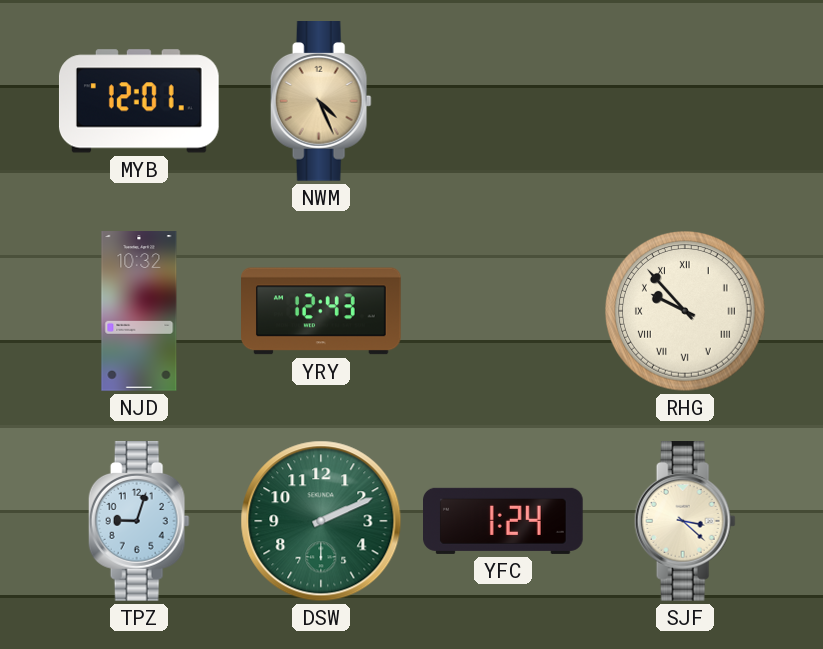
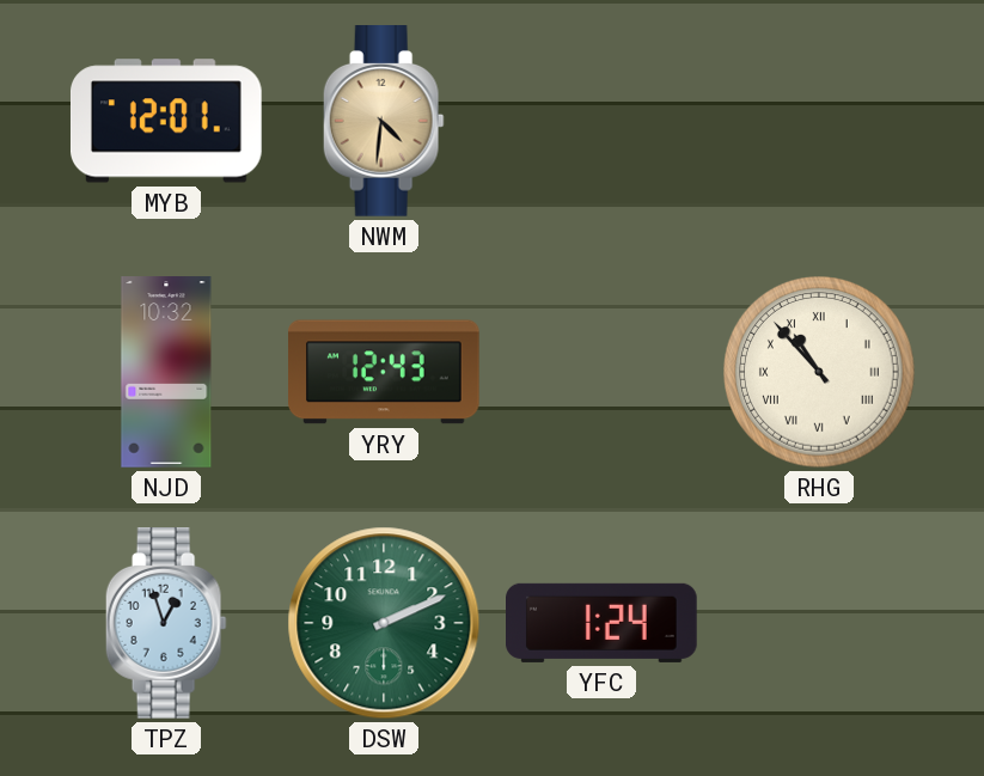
NWM: 4:26 -> 4:31
RHG: 9:53 -> 10:53
TPZ: 9:03 -> 12:57
SJF: 3:22 -> none
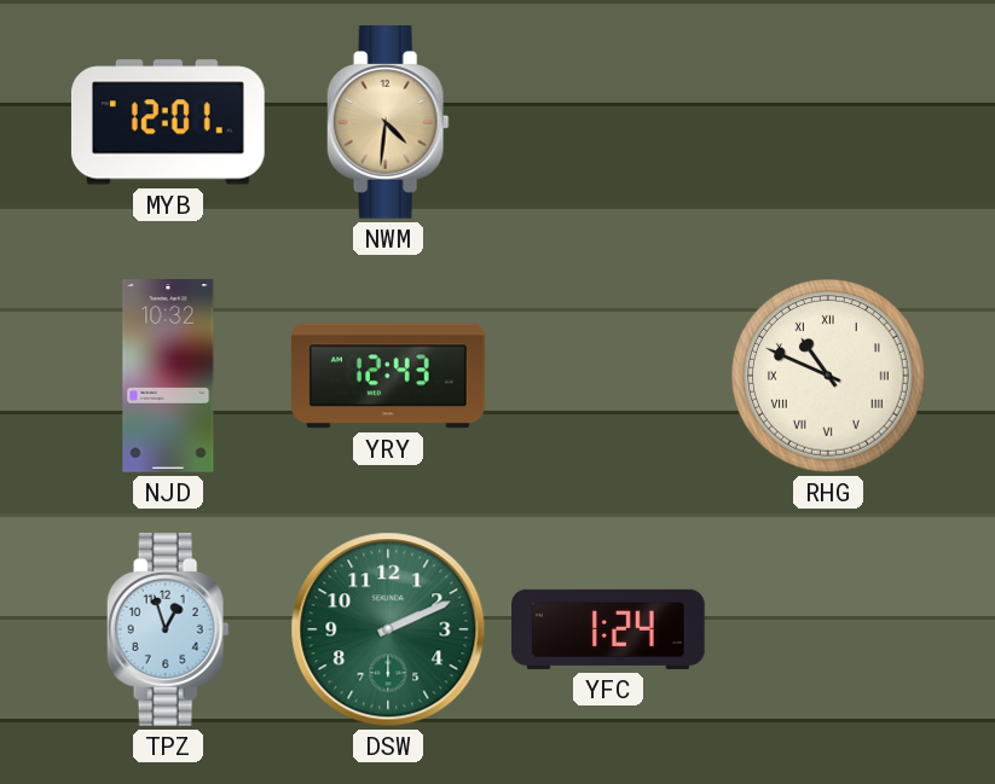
RHG: 10:53 -> 10:49
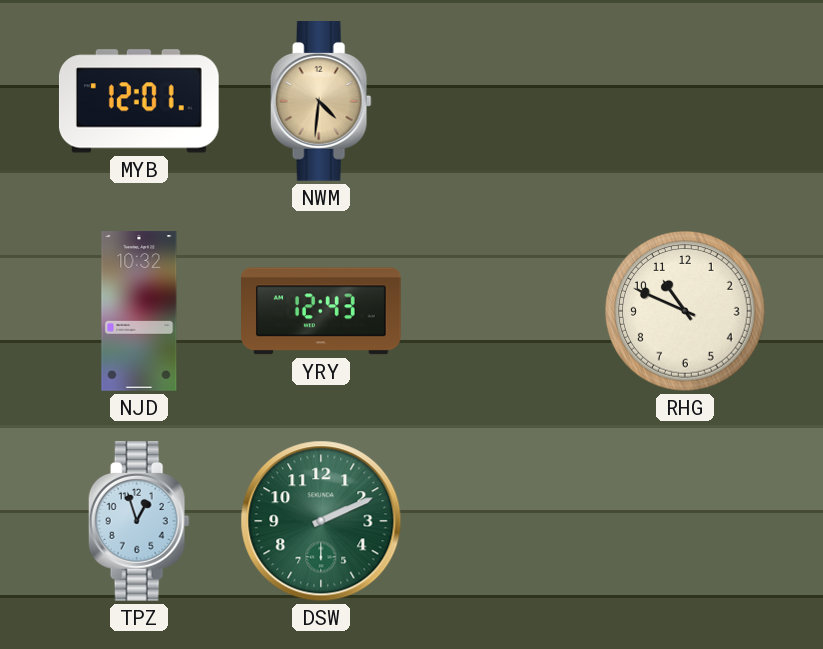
RHG numerals: Roman -> Arabic
YFC: 1:24 -> none
